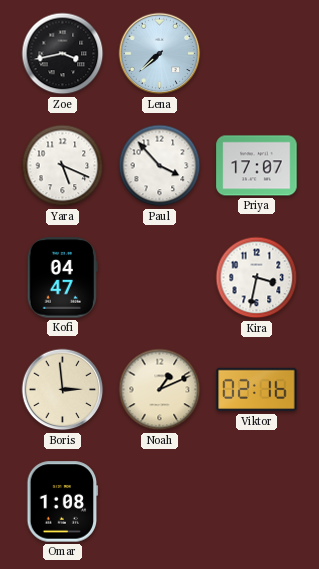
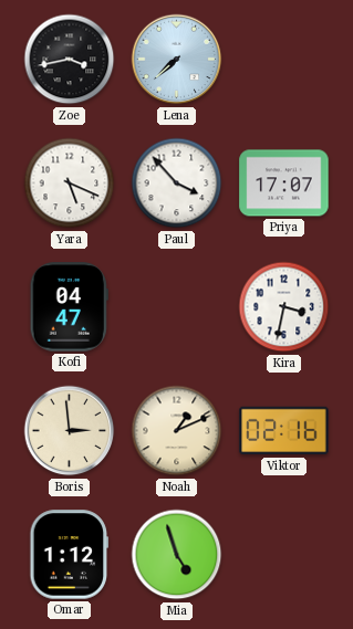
Omar: 1:08 -> 1:12
Mia: none -> 4:57
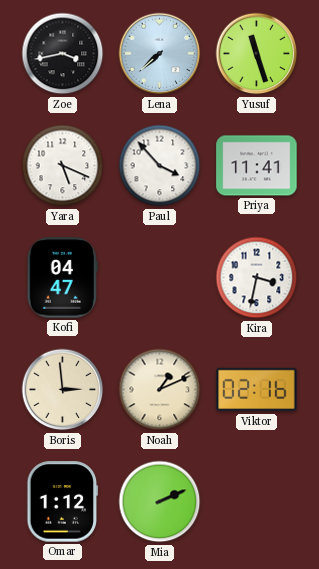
Yusuf: none -> 11:27
Priya: 17:07 -> 11:41
Mia: 4:57 -> 2:11
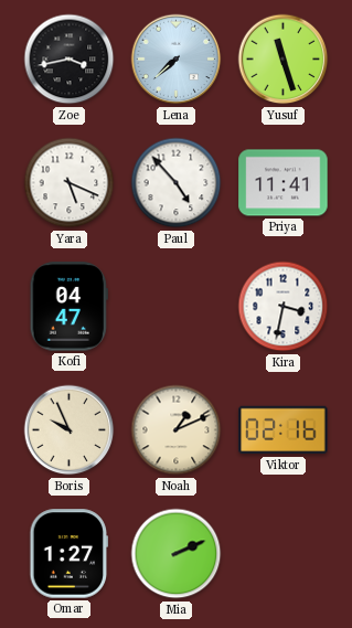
Paul: 3:53 -> 4:53
Boris: 2:59 -> 9:56
Omar: 1:12 -> 1:27
